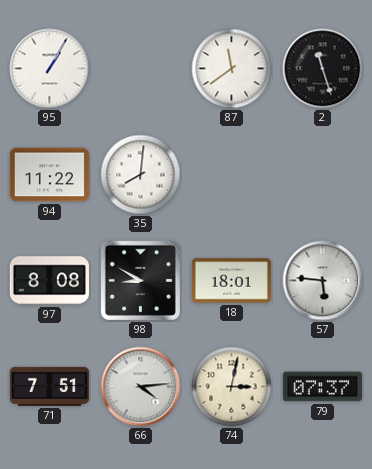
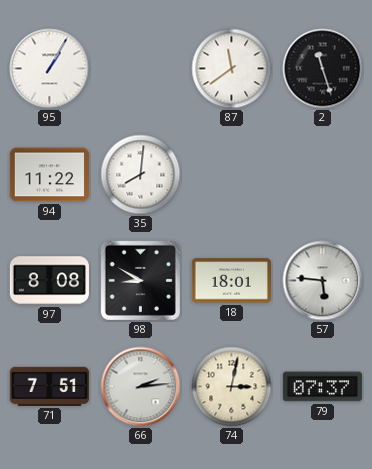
66: 4:14 -> 2:14
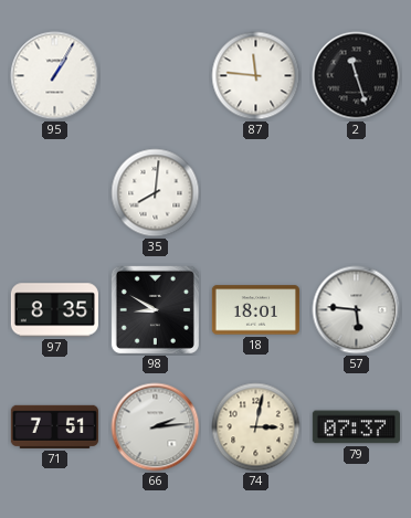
87: 11:39 -> 11:46
94: 11:22 -> none
97: 8:08 -> 8:35
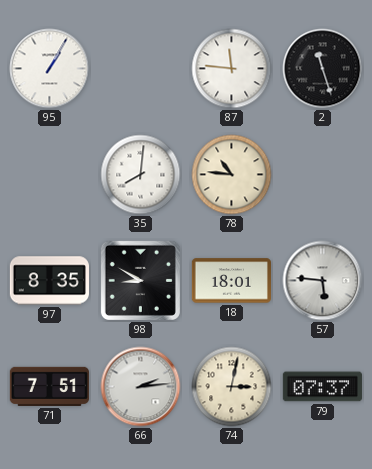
78: none -> 10:46
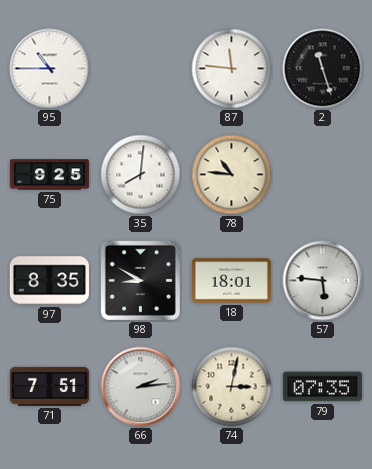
95: 1:05 -> 10:45
75: none -> 9:25
79: 07:37 -> 07:35
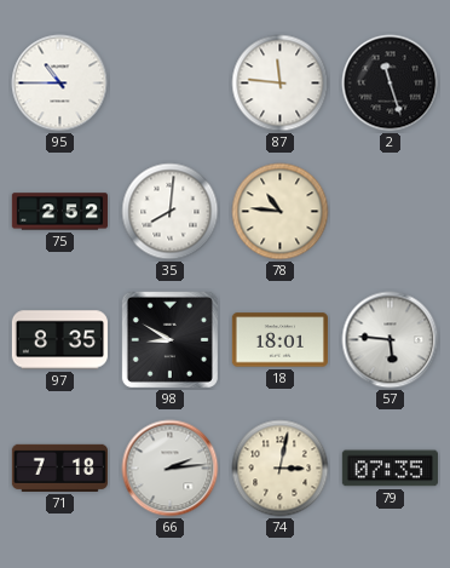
75: 9:25 -> 2:52
71: 7:51 -> 7:18
